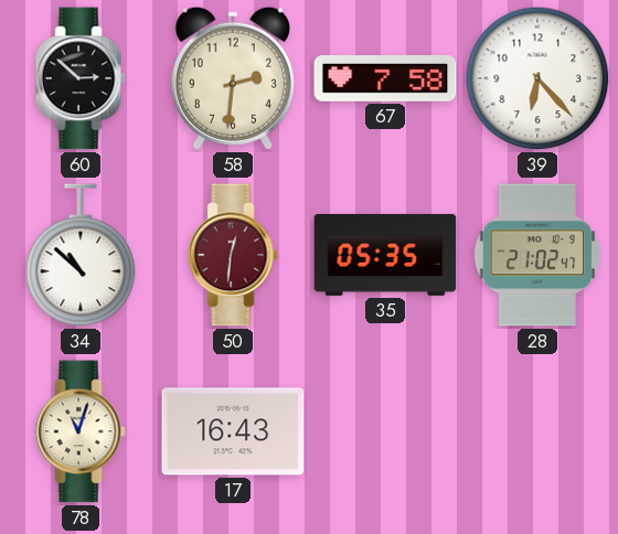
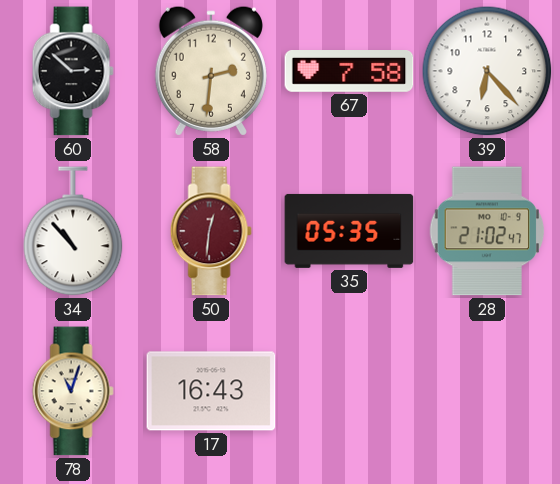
34: 10:52 -> 10:53
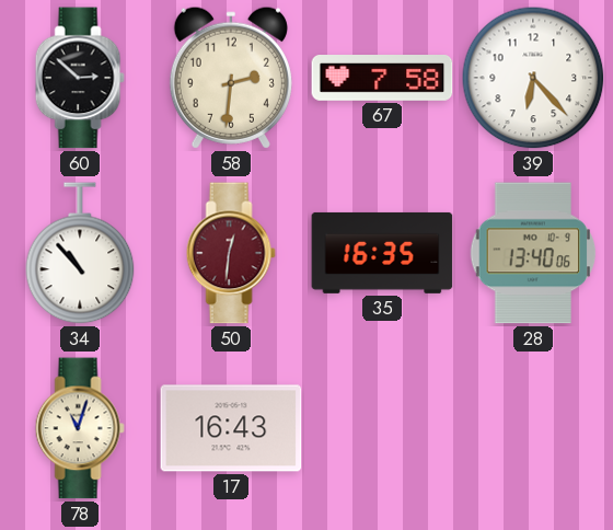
35: 05:35 -> 16:35
28: 21:02 -> 13:40
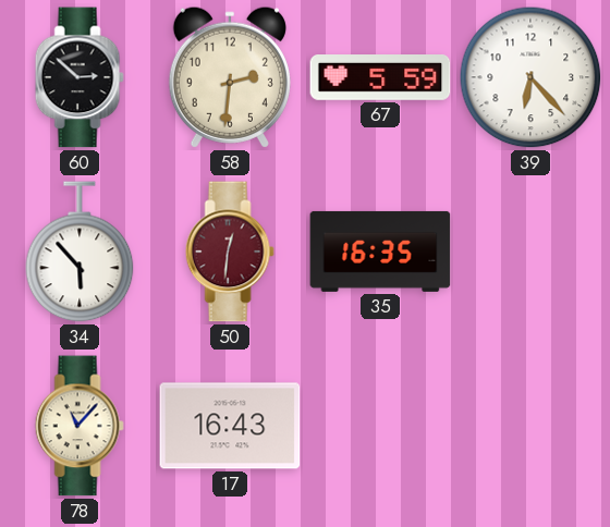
67: 7:58 -> 5:59
34: 10:53 -> 5:53
28: 13:40 -> none
78: 11:03 -> 11:07
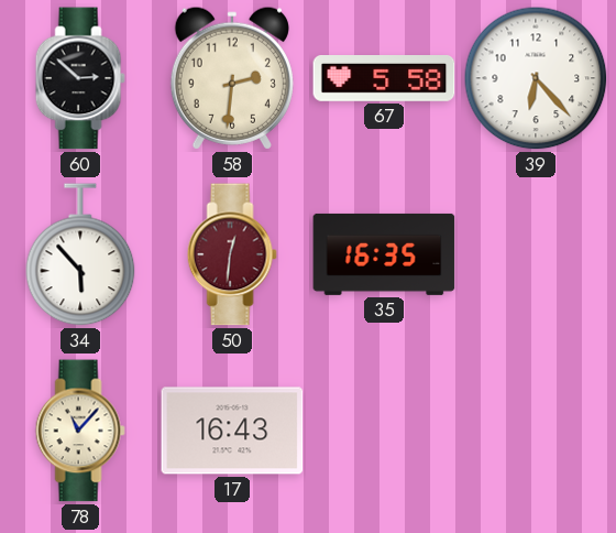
67: 5:59 -> 5:58
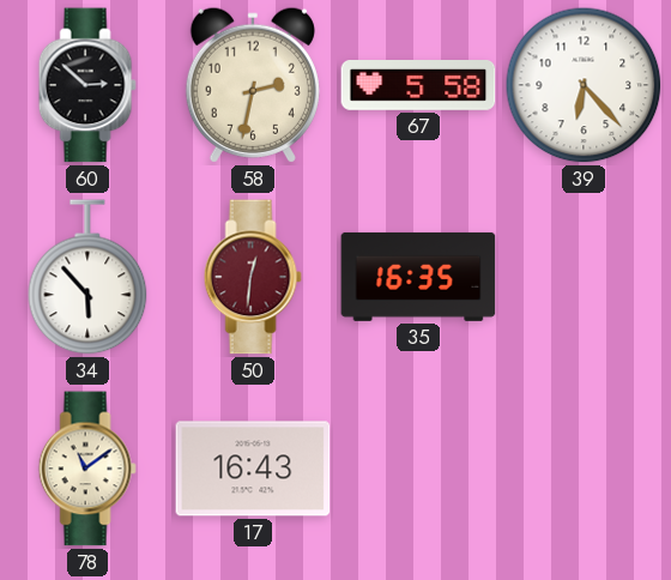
58: 2:31 -> 2:32
78: 11:07 -> 11:09
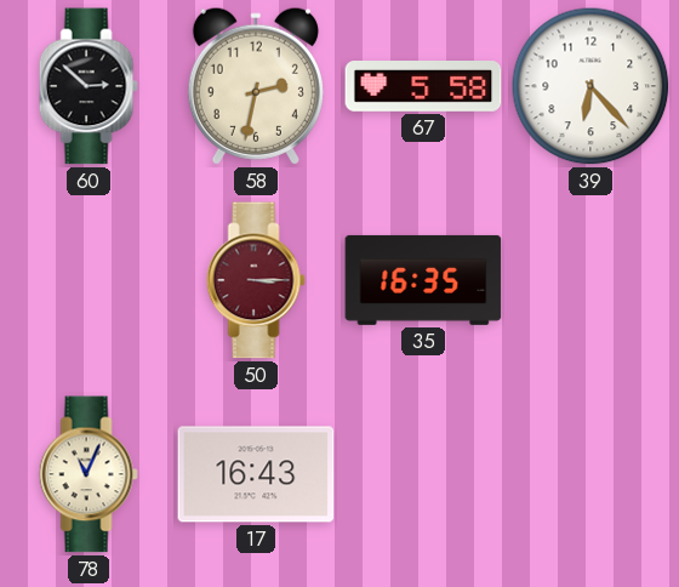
34: 5:53 -> none
50: 12:31 -> 3:15
78: 11:09 -> 11:04
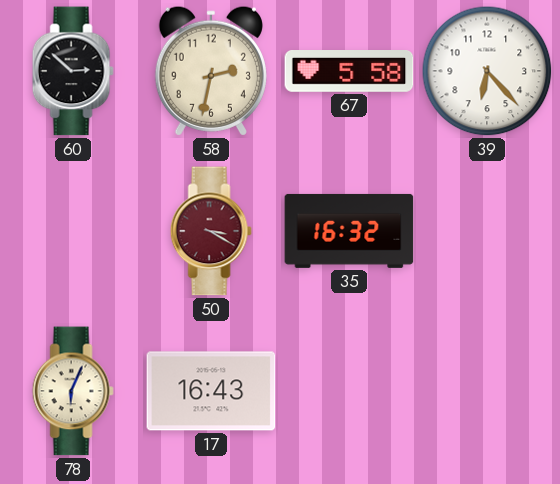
50: 3:15 -> 3:20
35: 16:35 -> 16:32
78: 11:04 -> 6:04
